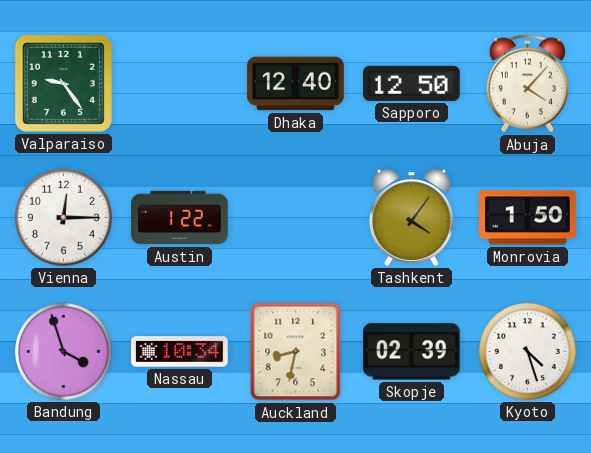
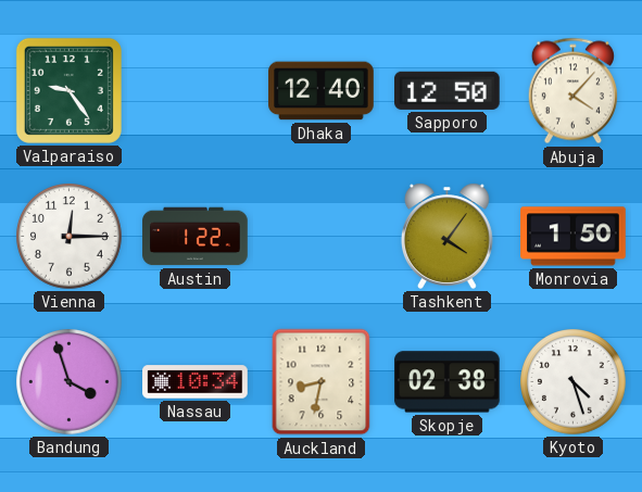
Skopje: 02:39 -> 02:38
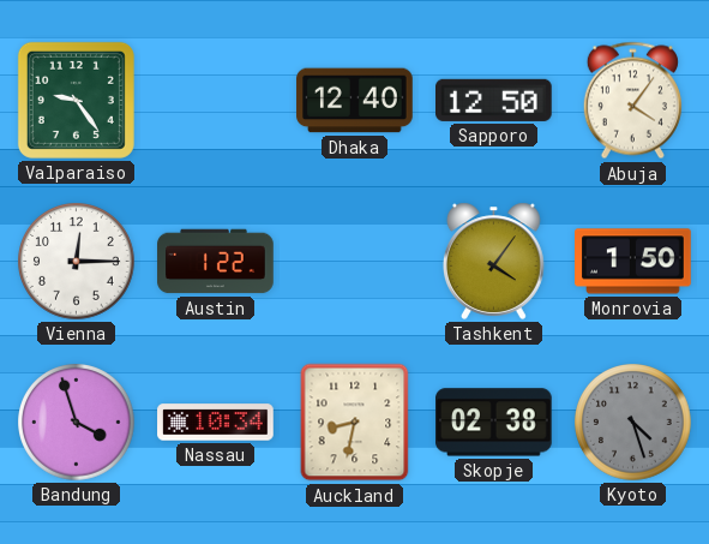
Abuja: 4:07 -> 4:06
Kyoto dial: white -> grey
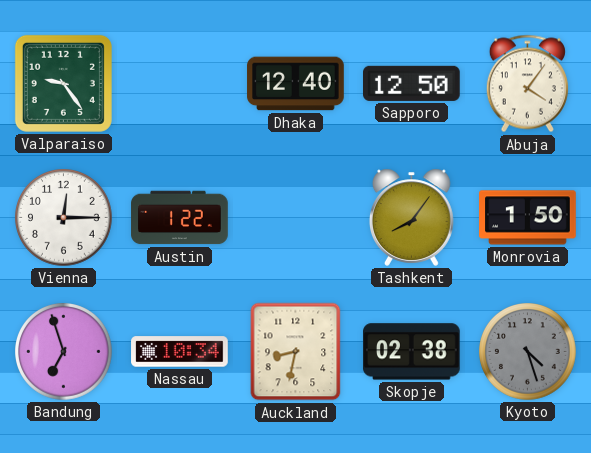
Tashkent: 4:06 -> 8:06
Bandung: 3:57 -> 6:57
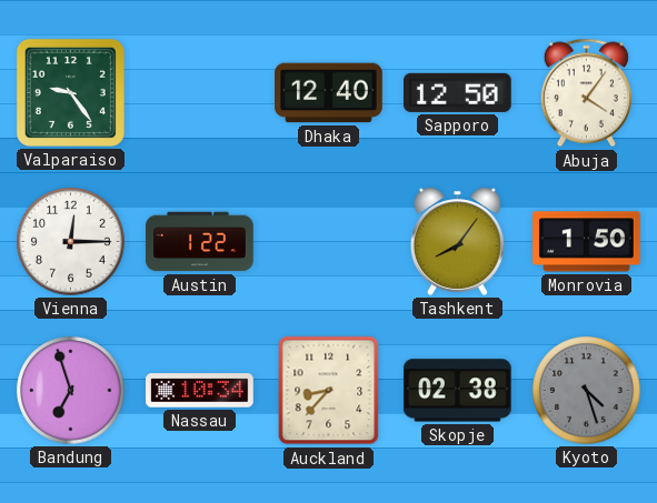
Auckland: 8:32 -> 8:37
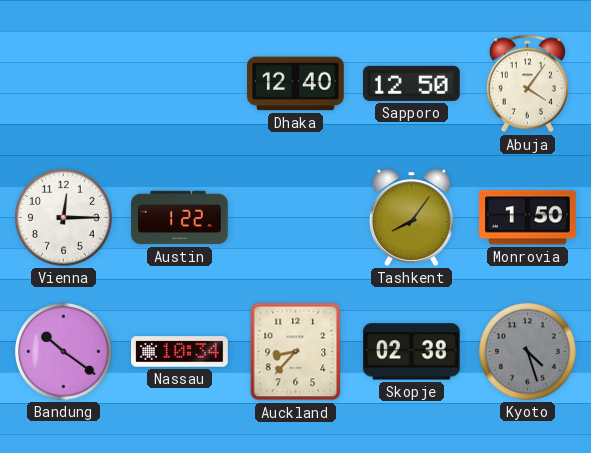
Valparaiso: 9:24 -> none
Bandung: 6:57 -> 10:21
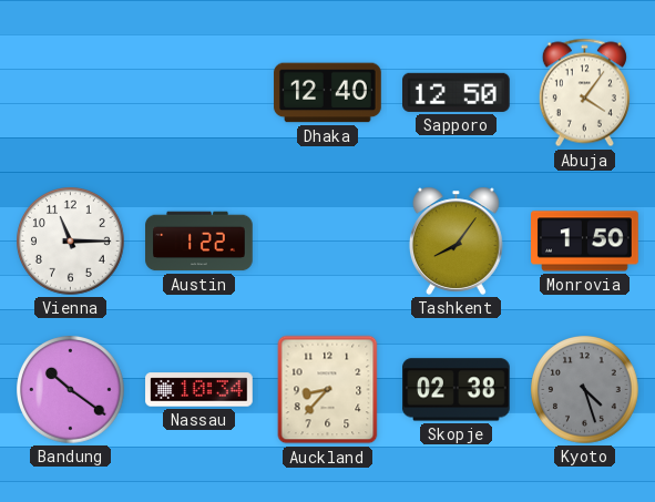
Vienna: 12:15 -> 11:15
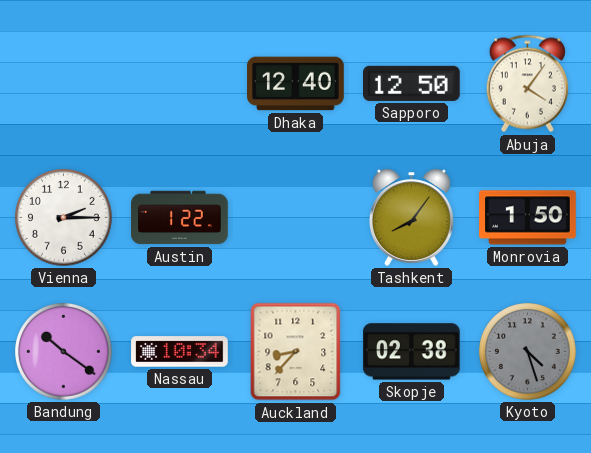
Vienna: 11:15 -> 2:15
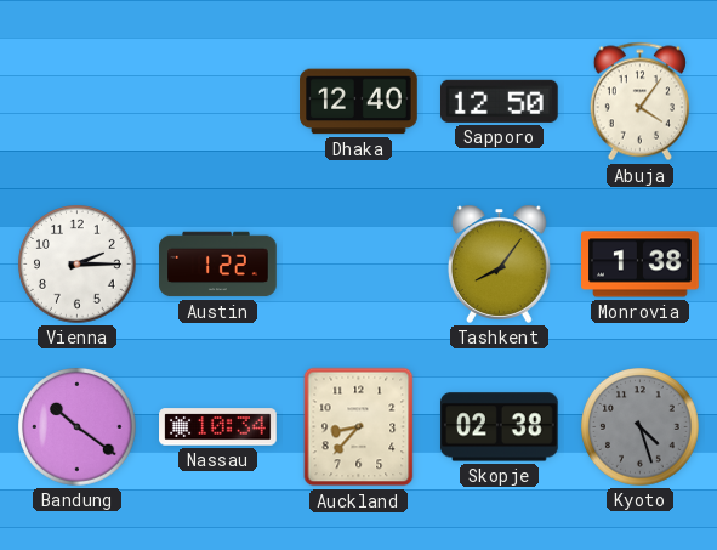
Monrovia: 1:50 -> 1:38
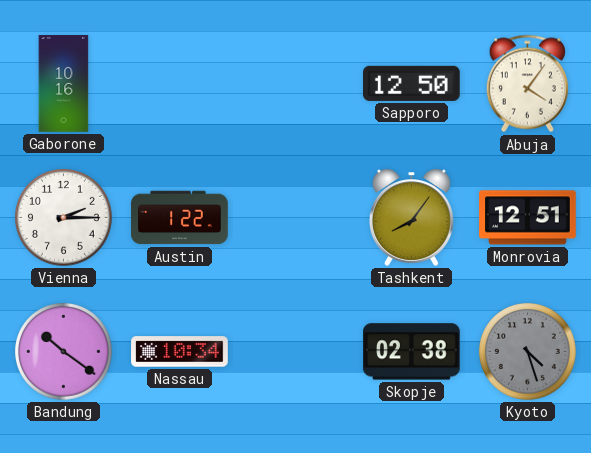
Gaborone: none -> 10:16
Dhaka: 12:40 -> none
Monrovia: 1:38 -> 12:51
Auckland: 8:37 -> none
